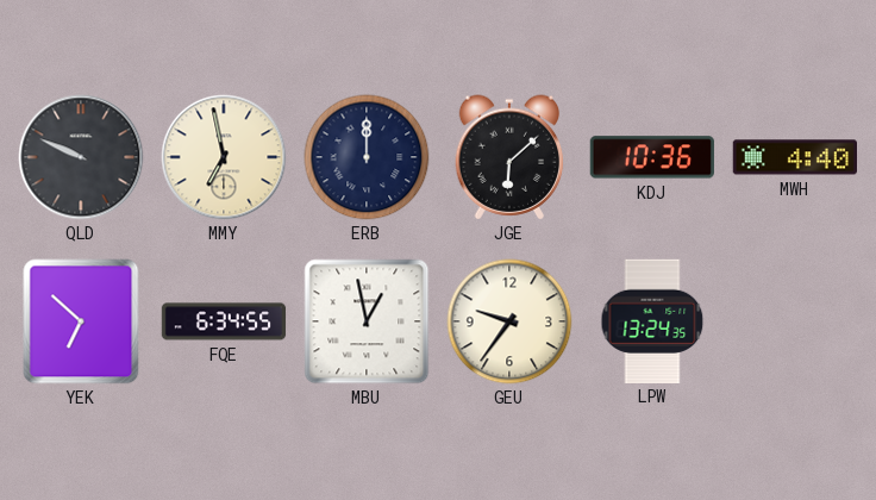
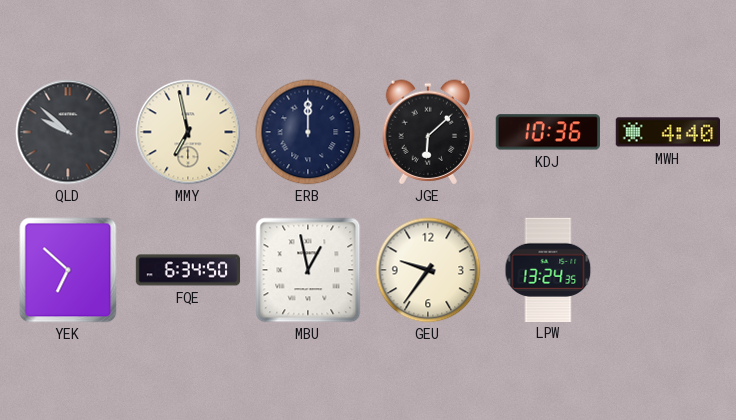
QLD: 9:49 -> 9:52
FQE: 6:34:55 -> 6:34:50
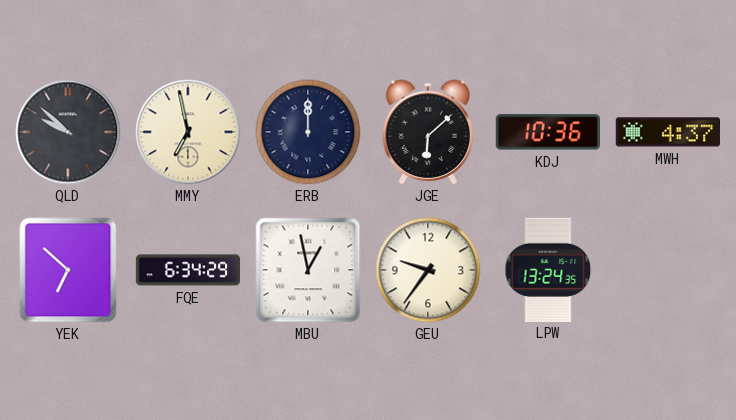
MWH: 4:40 -> 4:37
FQE: 6:34:50 -> 6:34:29
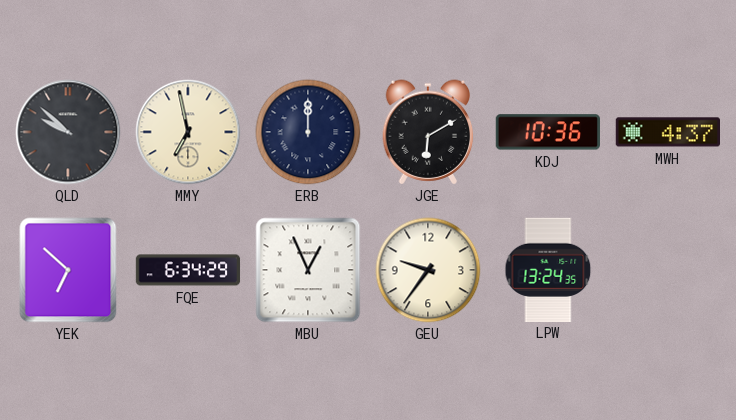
JGE: 6:08 -> 6:10
MBU: 12:58 -> 12:56
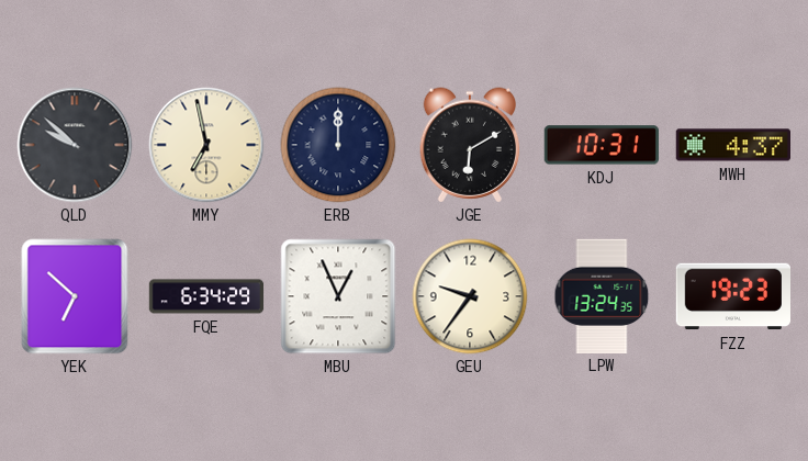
KDJ: 10:36 -> 10:31
FZZ: none -> 19:23
